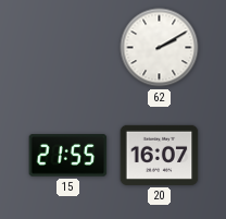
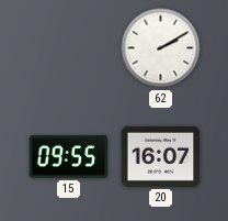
15: 21:55 -> 09:55
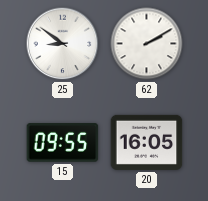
25: none -> 8:51
20: 16:07 -> 16:05
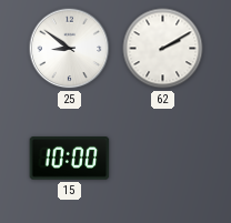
15: 09:55 -> 10:00
20: 16:05 -> none
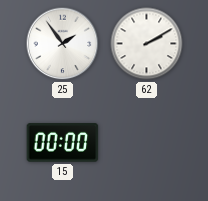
25: 8:51 -> 1:54
15: 10:00 -> 00:00
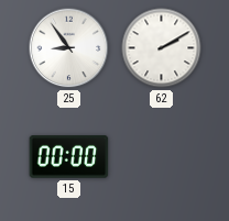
25: 1:54 -> 8:54
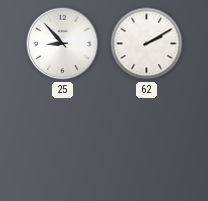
25: 8:54 -> 8:53
15: 00:00 -> none
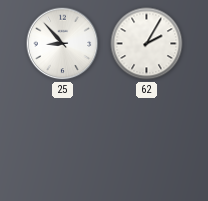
62: 2:10 -> 2:05
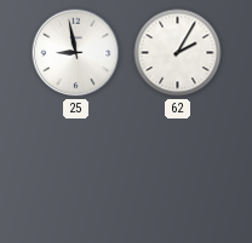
25: 8:53 -> 8:58
